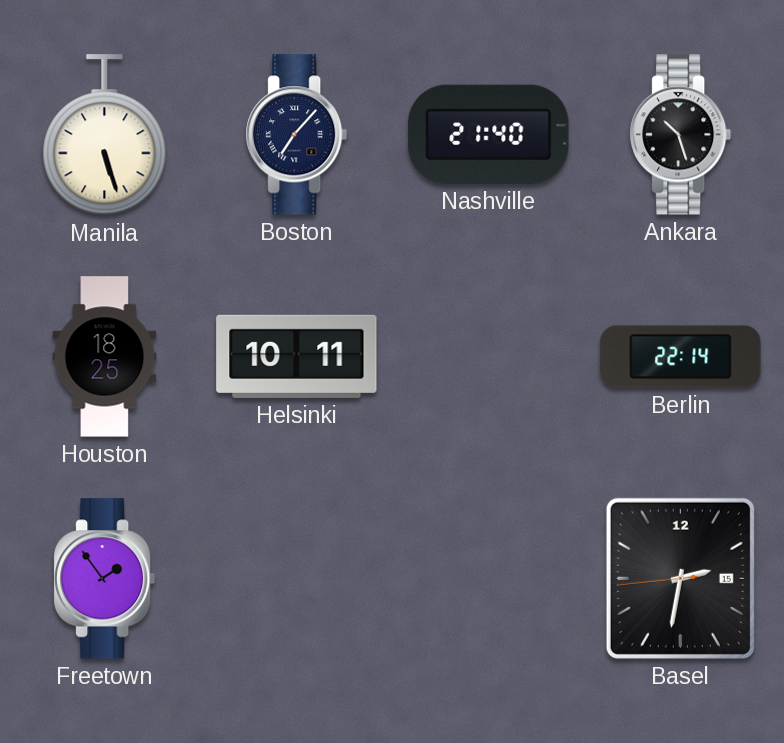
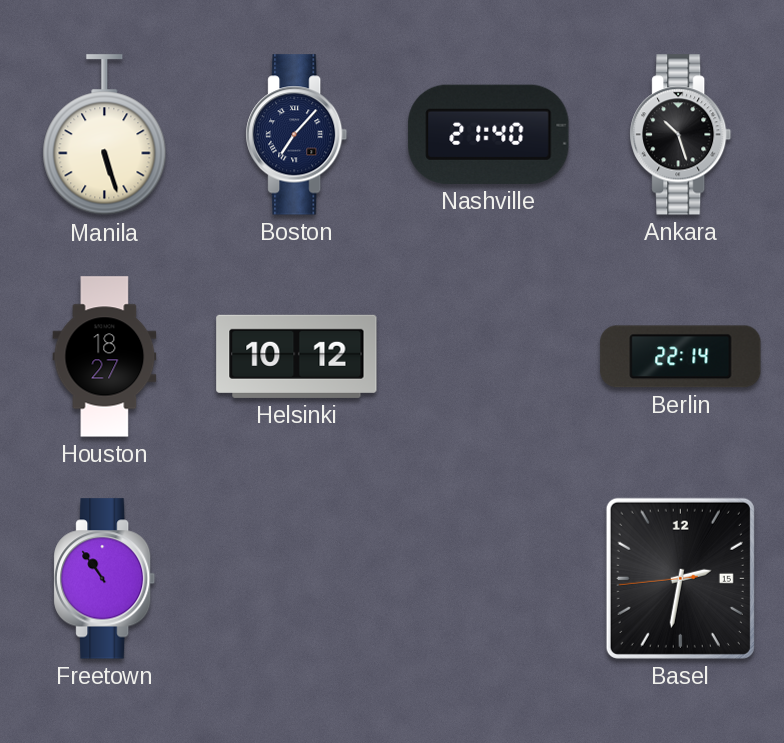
Houston: 18:25 -> 18:27
Helsinki: 10:11 -> 10:12
Freetown: 1:54 -> 10:54
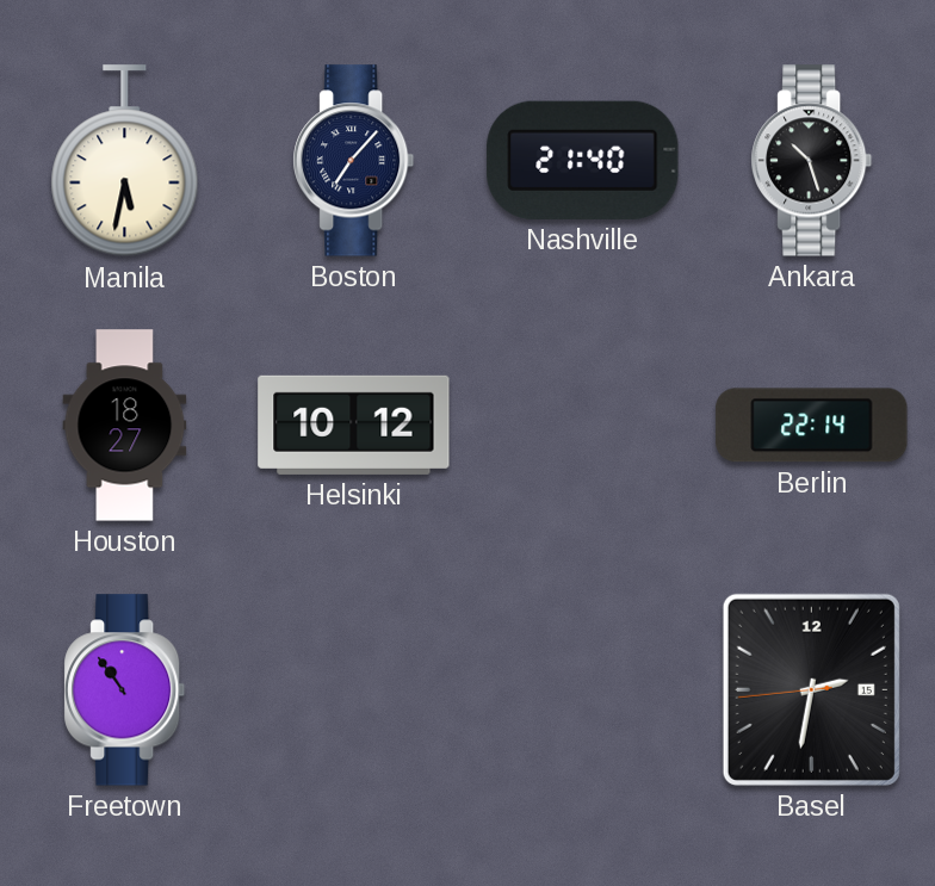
Manila: 5:27 -> 5:32
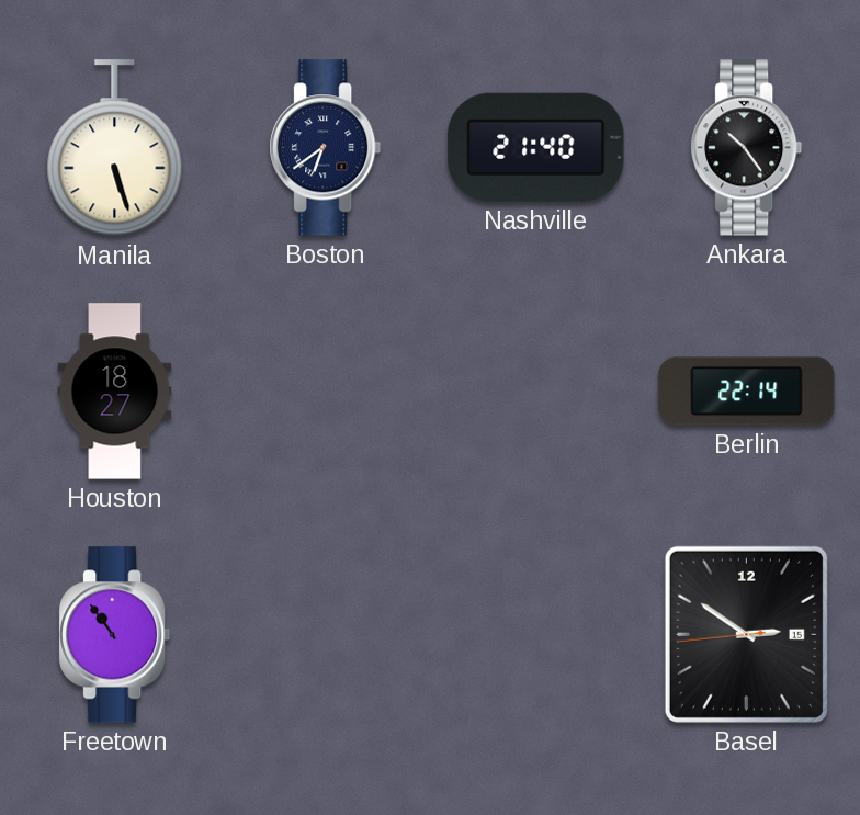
Manila: 5:32 -> 5:27
Boston: 7:07 -> 6:39
Ankara: 10:27 -> 10:24
Helsinki: 10:12 -> none
Basel: 2:31 -> 2:50
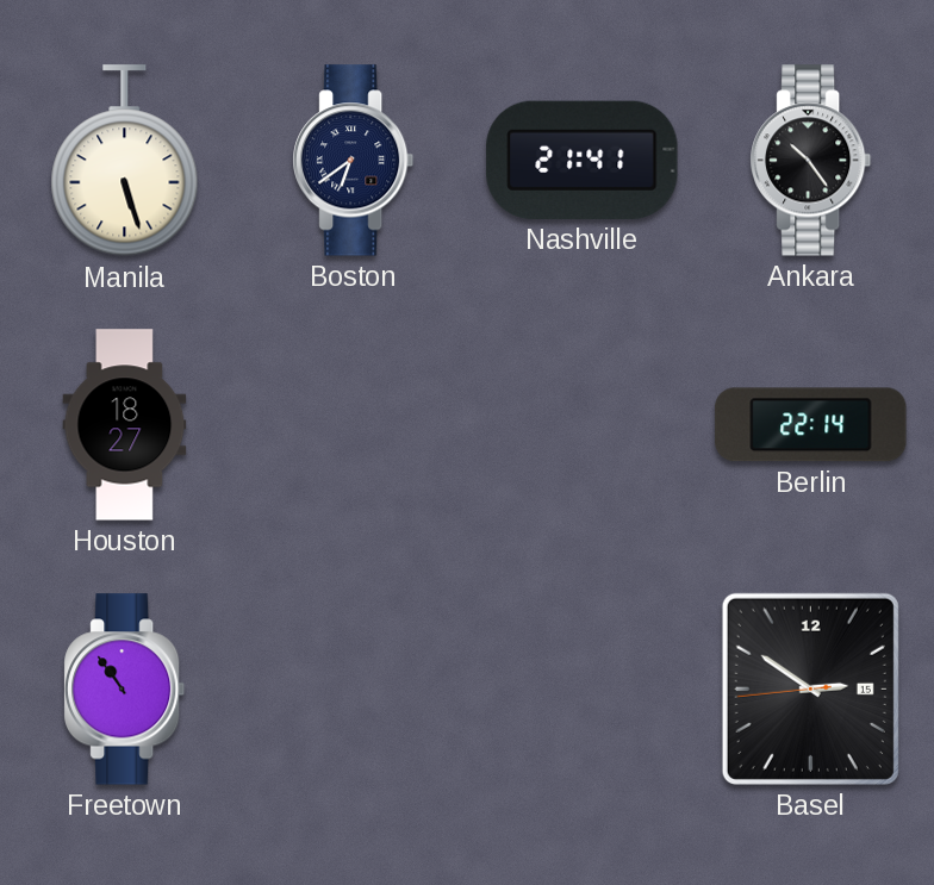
Nashville: 21:40 -> 21:41
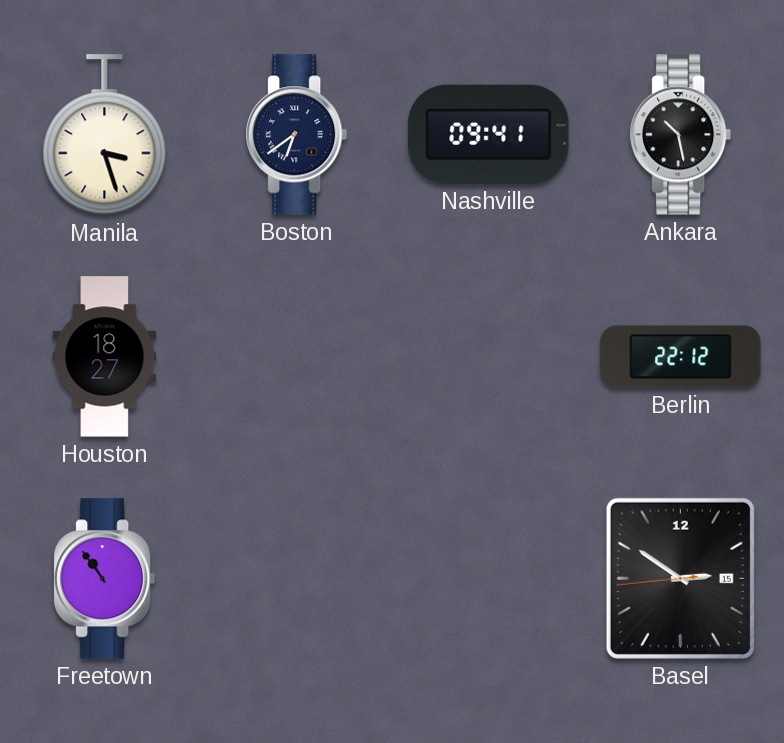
Manila: 5:27 -> 3:27
Nashville: 21:41 -> 09:41
Ankara: 10:24 -> 10:28
Berlin: 22:14 -> 22:12
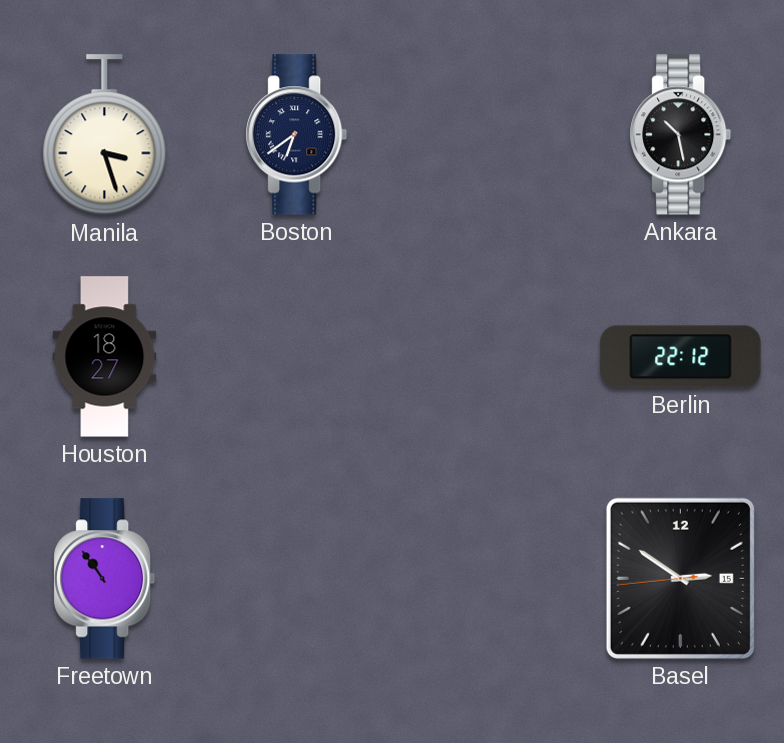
Nashville: 09:41 -> none
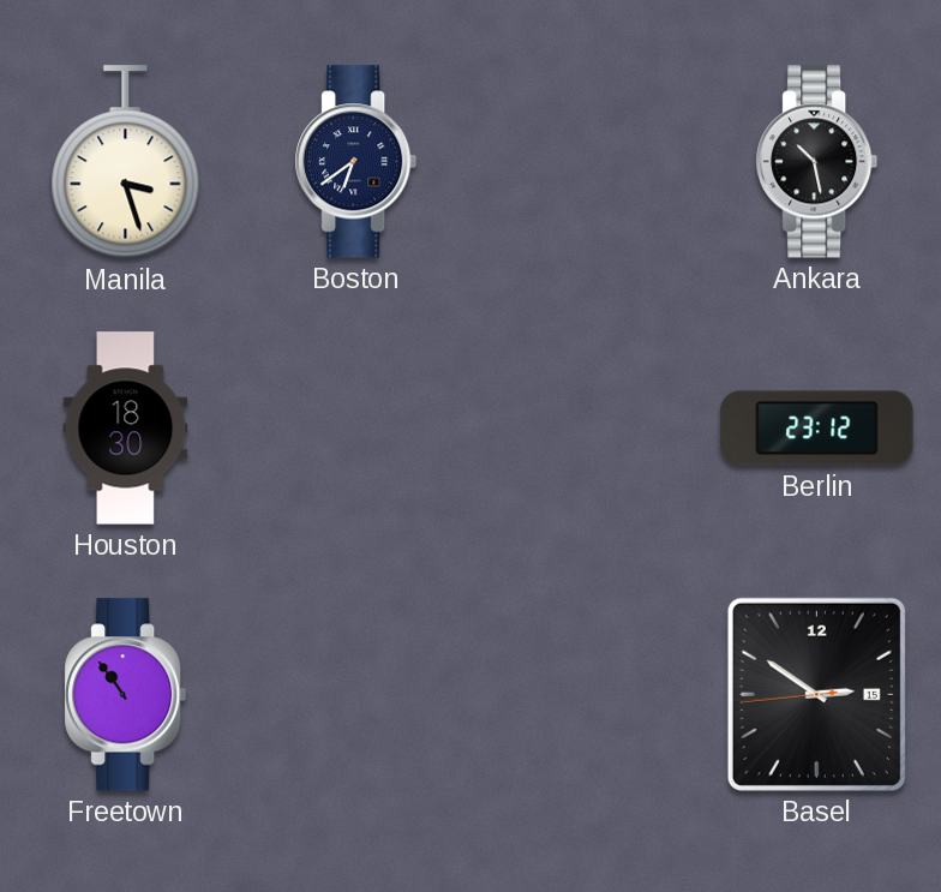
Houston: 18:27 -> 18:30
Berlin: 22:12 -> 23:12
